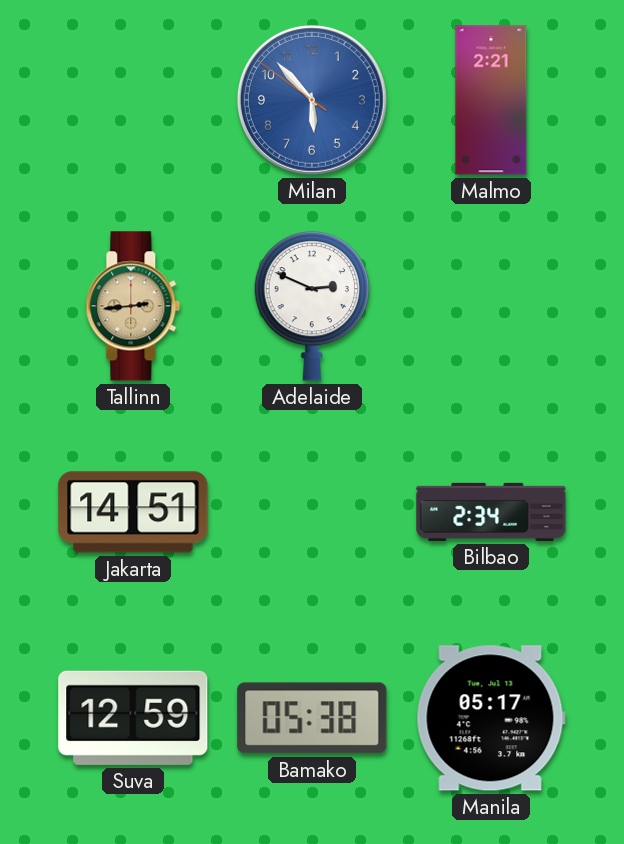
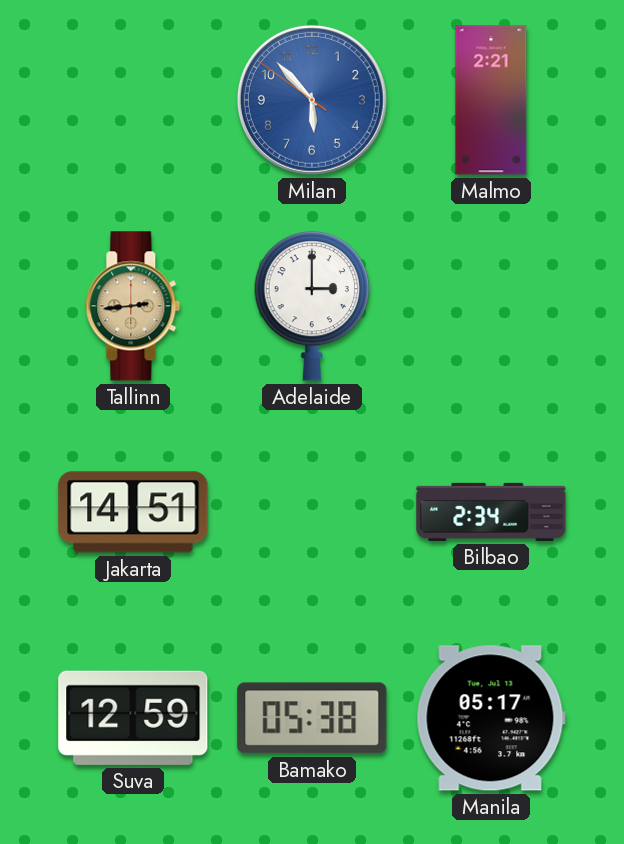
Adelaide: 2:49 -> 3:00
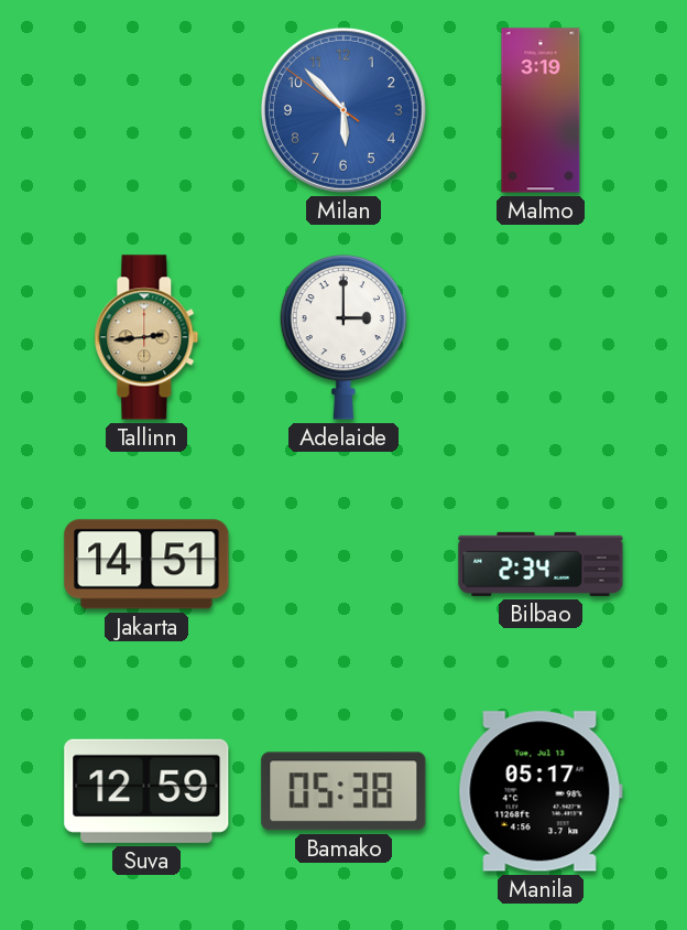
Malmo: 2:21 -> 3:19
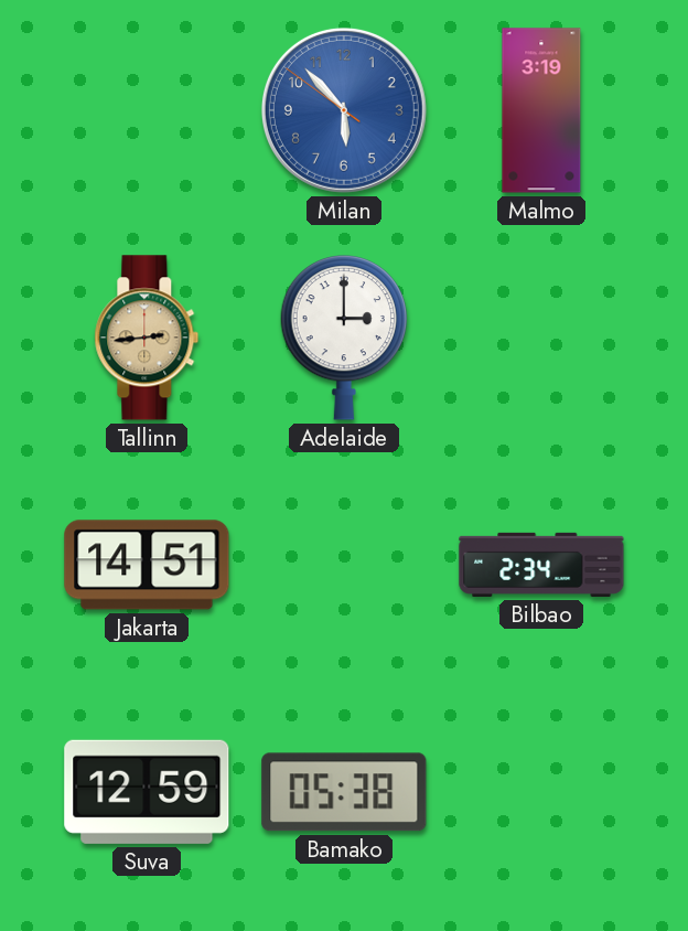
Manila: 05:17 -> none
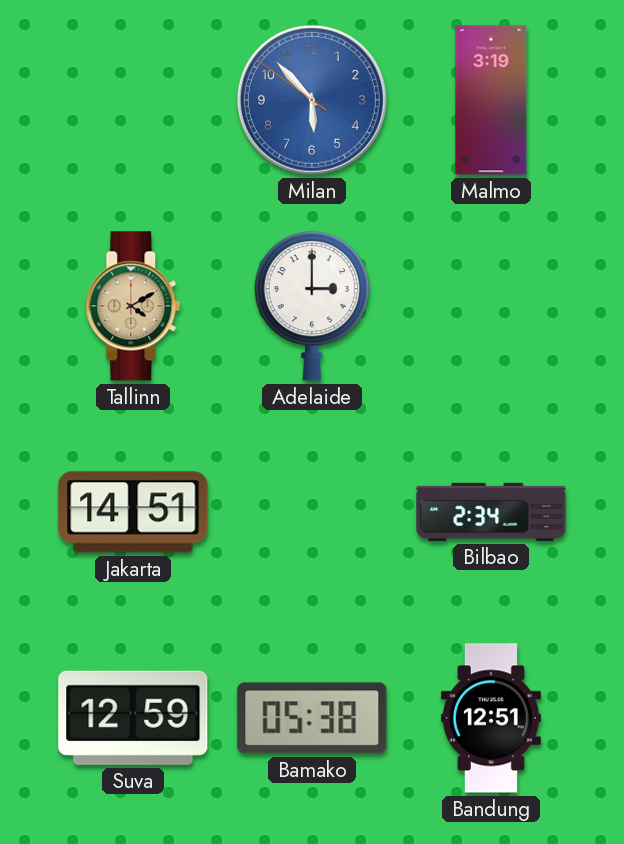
Tallinn: 2:44 -> 4:10
Bandung: none -> 12:51
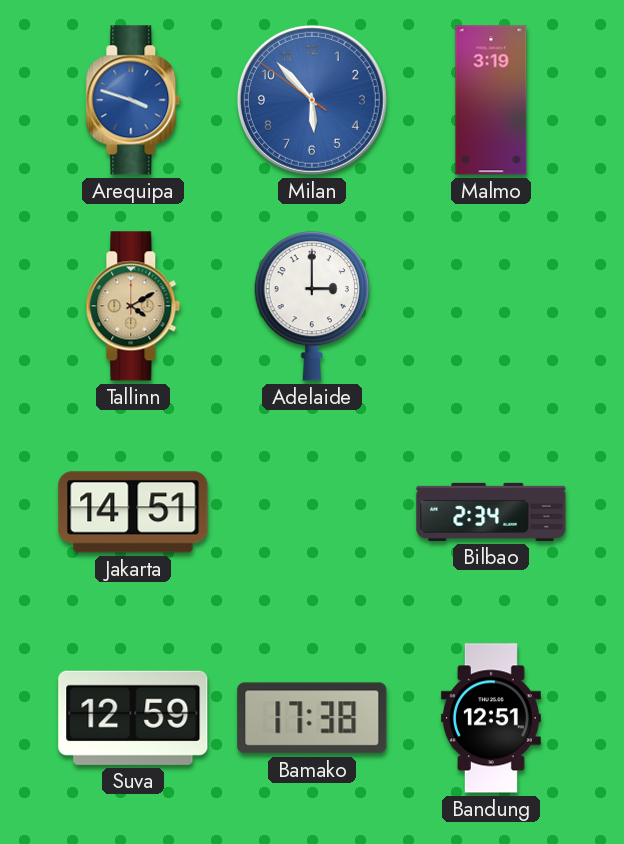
Arequipa: none -> 3:48
Bamako: 05:38 -> 17:38
